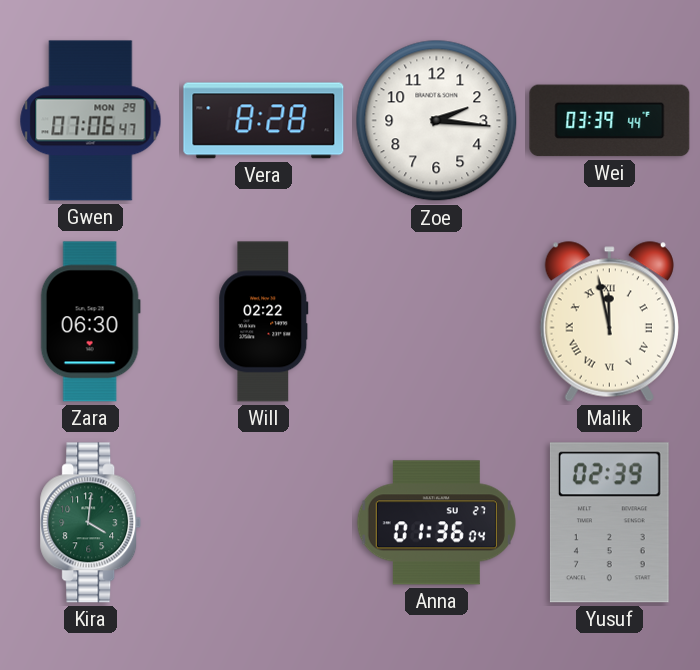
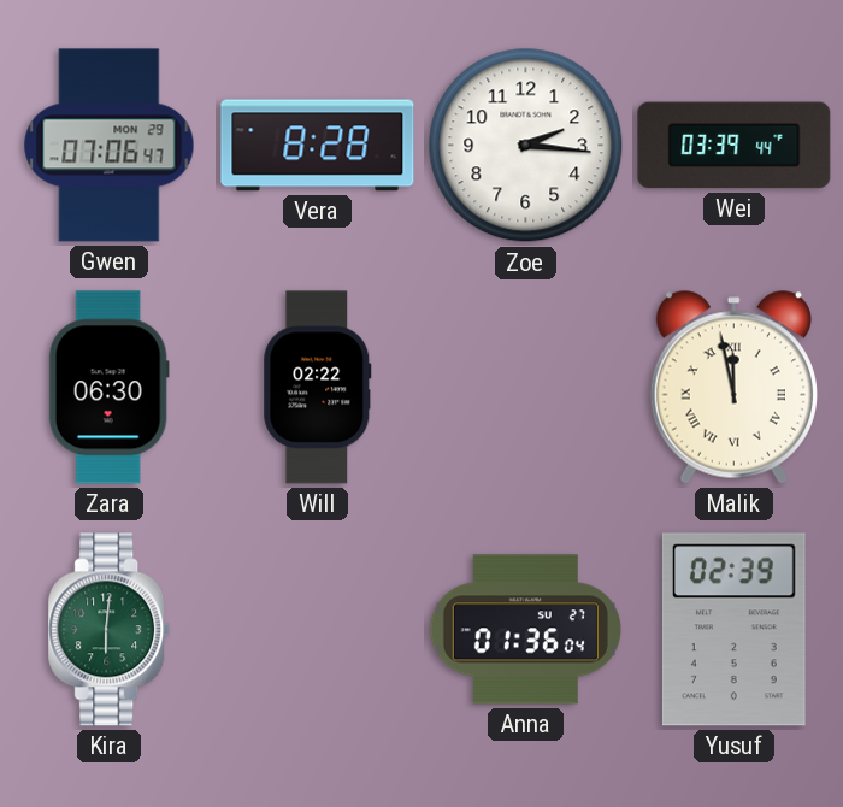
Kira: 4:01 -> 6:01
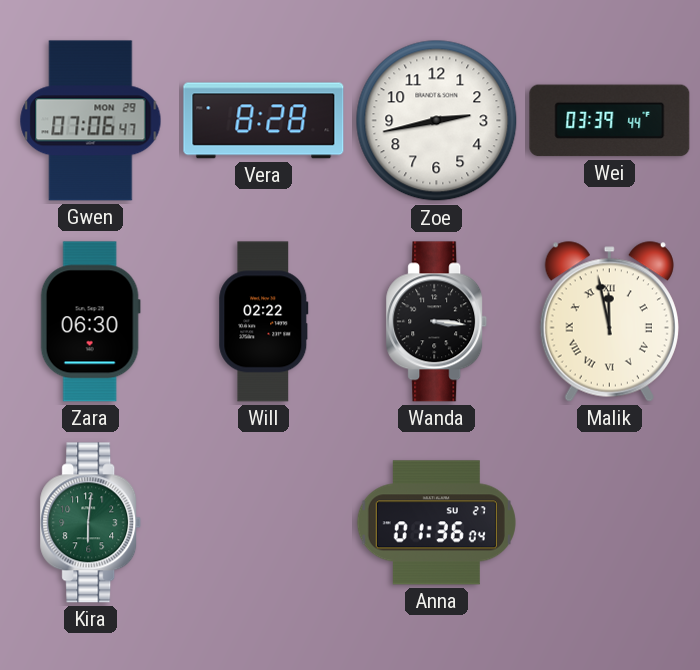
Zoe: 2:16 -> 2:43
Wanda: none -> 3:16
Yusuf: 02:39 -> none
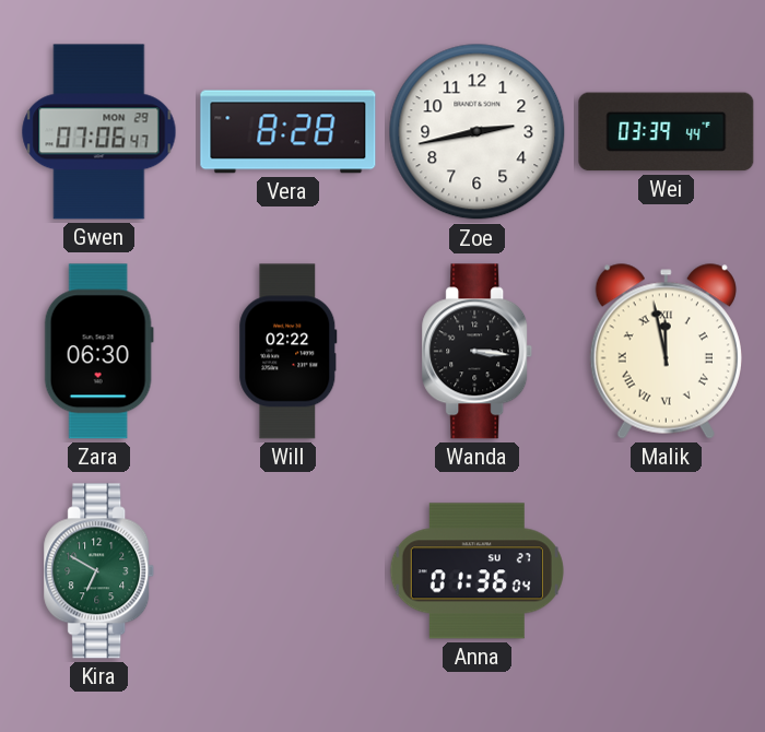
Kira: 6:01 -> 6:50
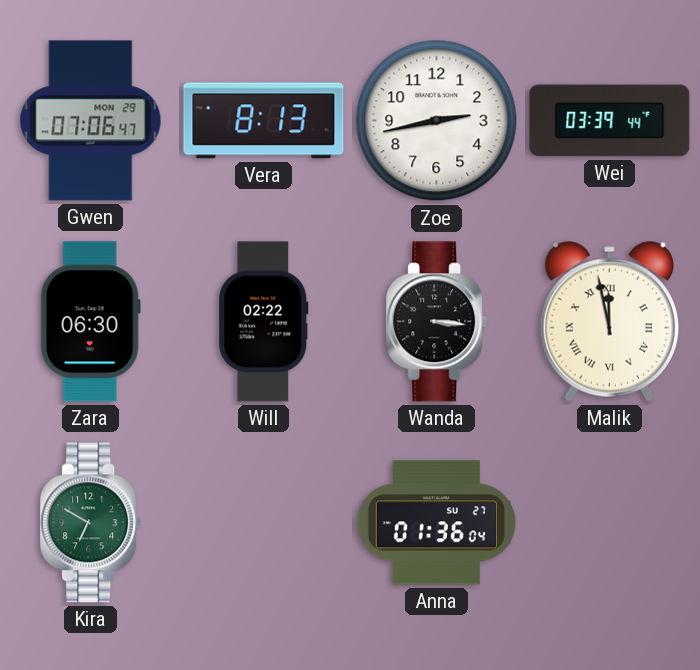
Vera: 8:28 -> 8:13
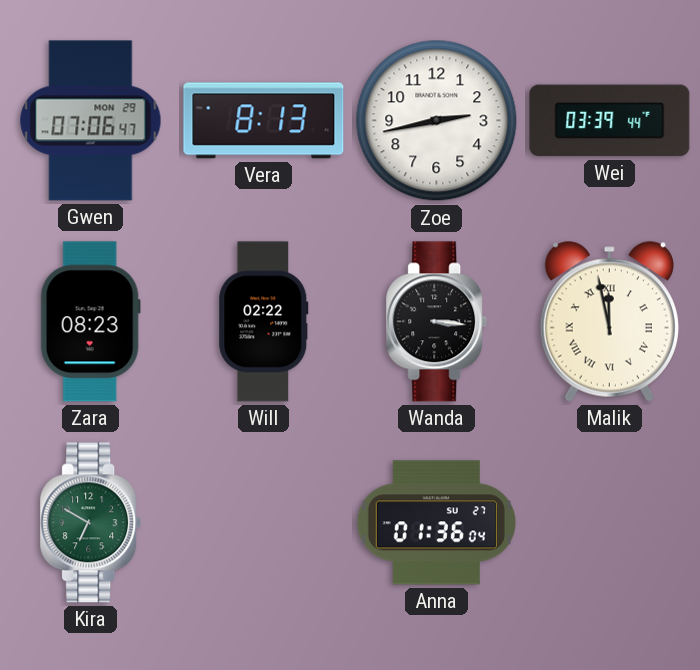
Zara: 06:30 -> 08:23
